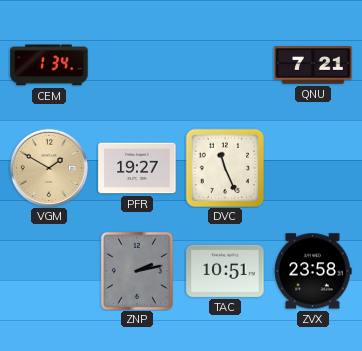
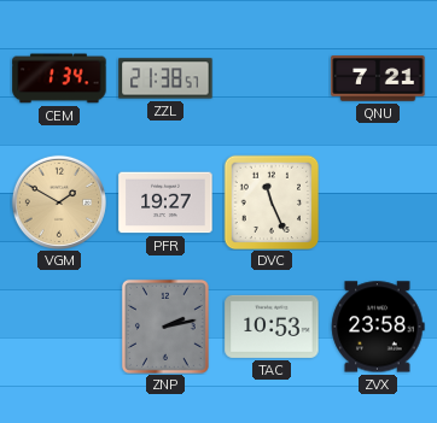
ZZL: none -> 21:38
TAC: 10:51 -> 10:53
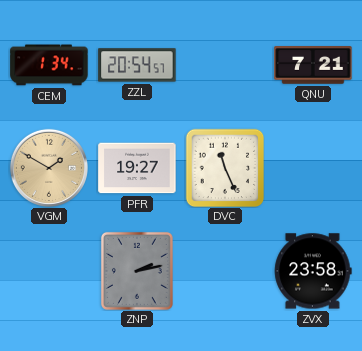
ZZL: 21:38 -> 20:54
TAC: 10:53 -> none
